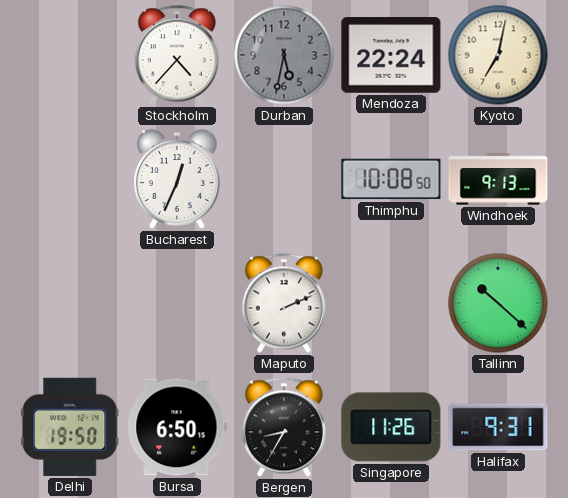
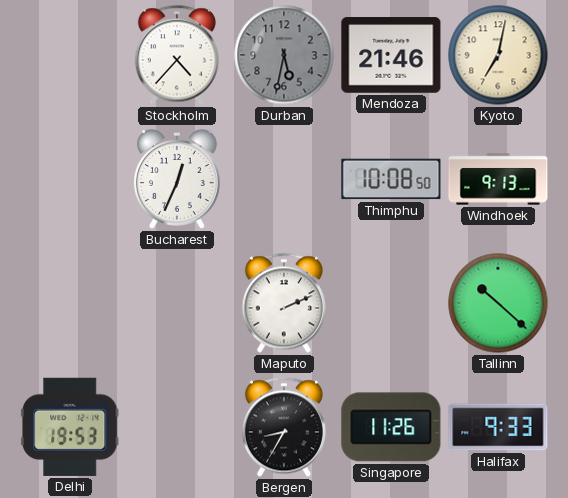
Mendoza: 22:24 -> 21:46
Delhi: 19:50 -> 19:53
Bursa: 6:50 -> none
Halifax: 9:31 -> 9:33
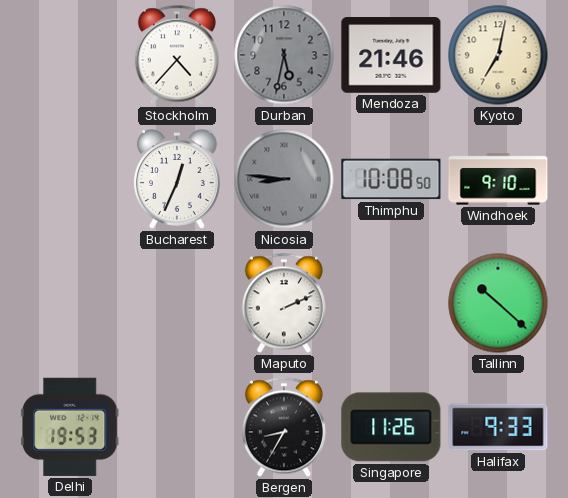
Nicosia: none -> 8:46
Windhoek: 9:13 -> 9:10
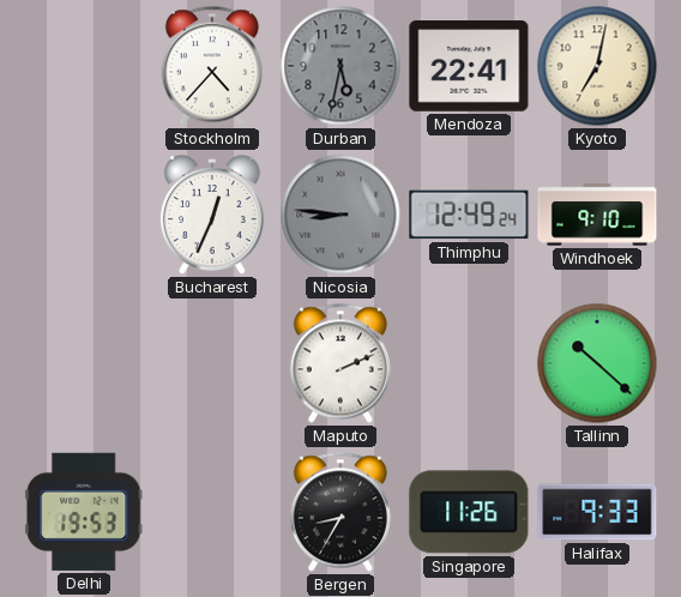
Mendoza: 21:46 -> 22:41
Thimphu: 10:08 -> 12:49
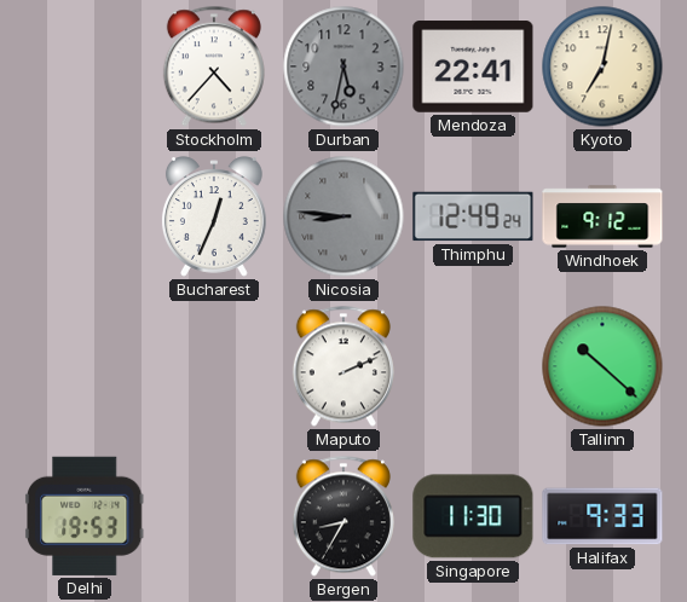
Windhoek: 9:10 -> 9:12
Singapore: 11:26 -> 11:30
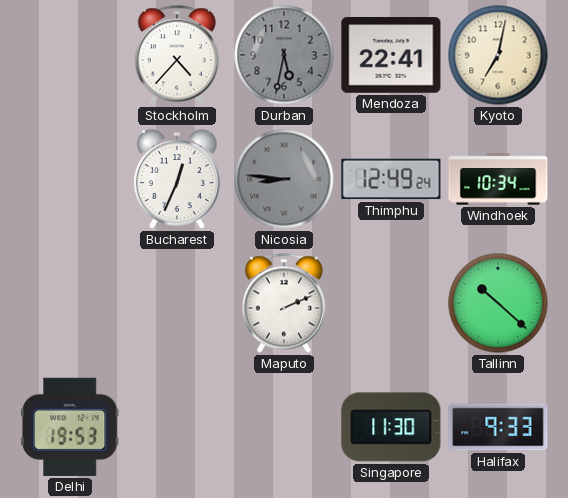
Windhoek: 9:12 -> 10:34
Bergen: 8:35 -> none
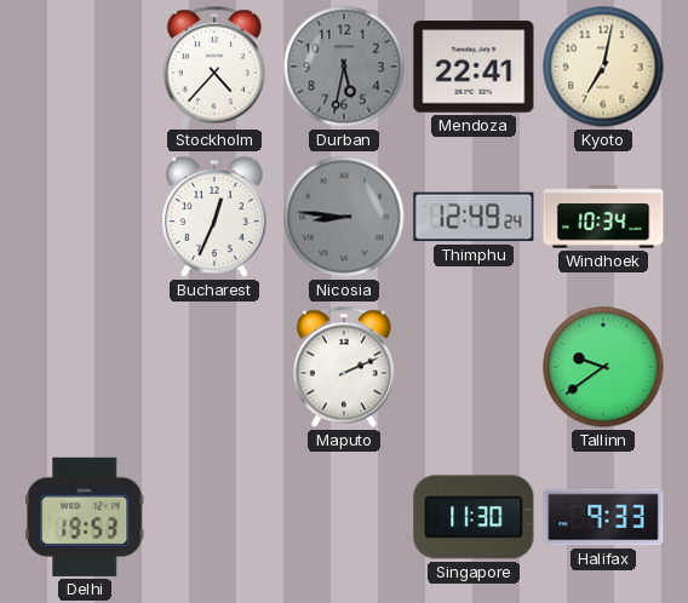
Tallinn: 10:22 -> 9:39
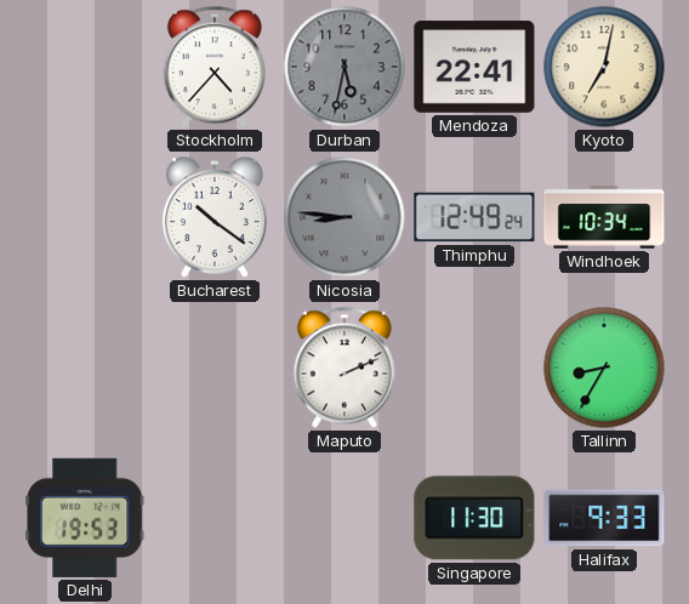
Bucharest: 12:34 -> 10:21
Tallinn: 9:39 -> 8:35
